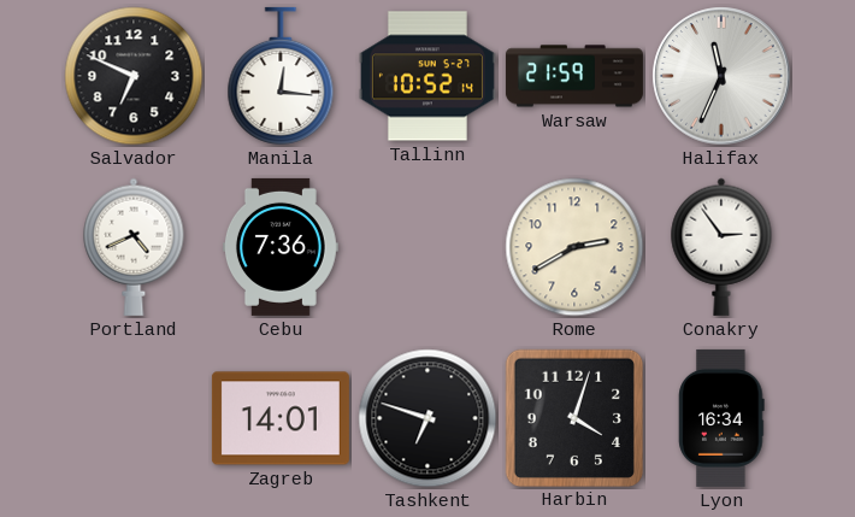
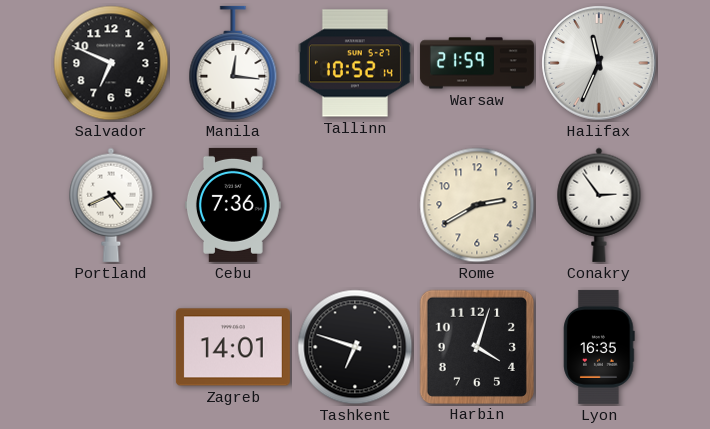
Lyon: 16:34 -> 16:35
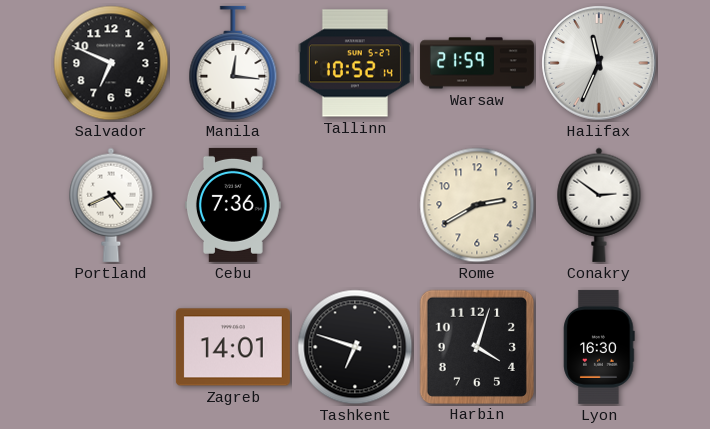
Conakry: 2:54 -> 2:51
Lyon: 16:35 -> 16:30
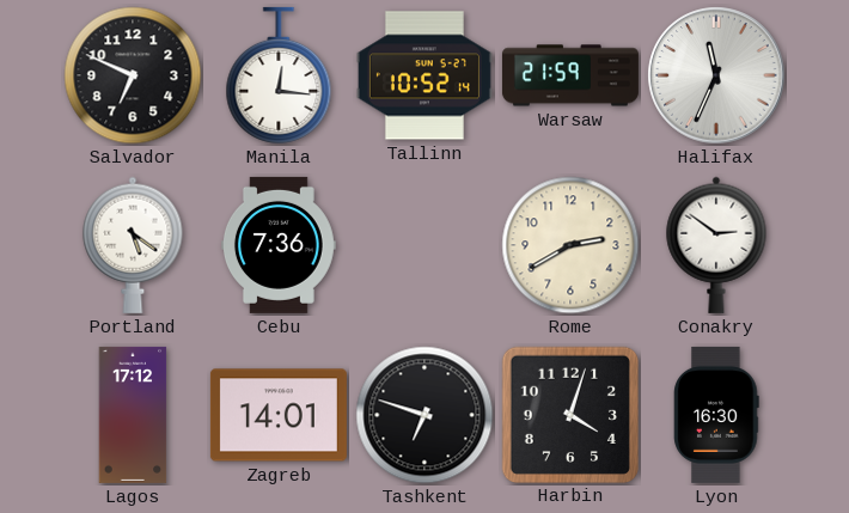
Portland: 4:41 -> 5:21
Lagos: none -> 17:12
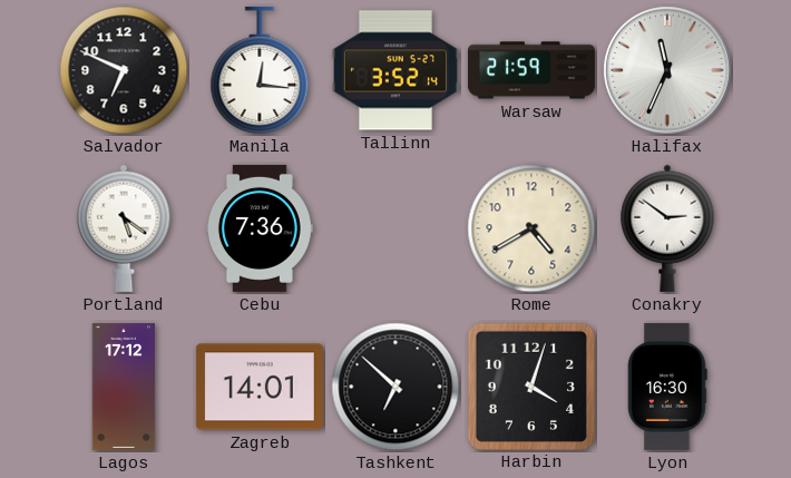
Tallinn: 10:52 -> 3:52
Rome: 2:40 -> 4:40
Tashkent: 6:48 -> 6:52
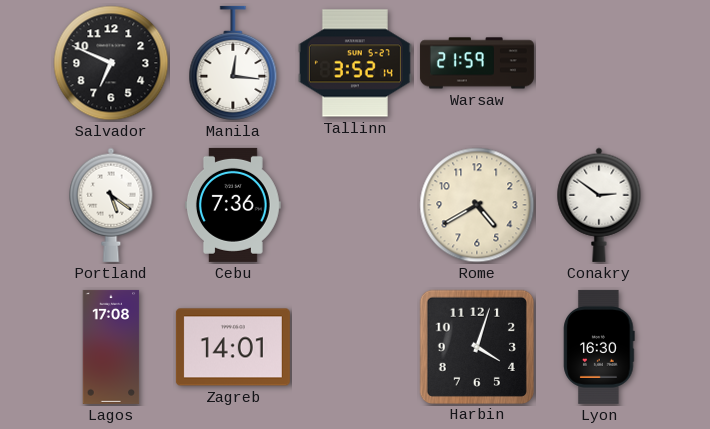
Halifax: 11:34 -> none
Lagos: 17:12 -> 17:08
Tashkent: 6:52 -> none
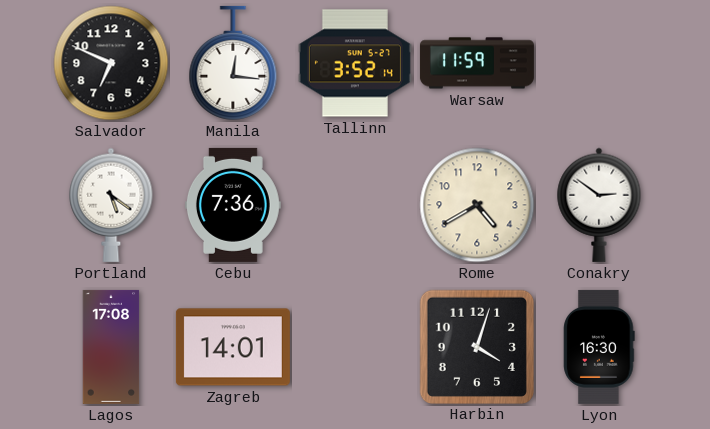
Warsaw: 21:59 -> 11:59
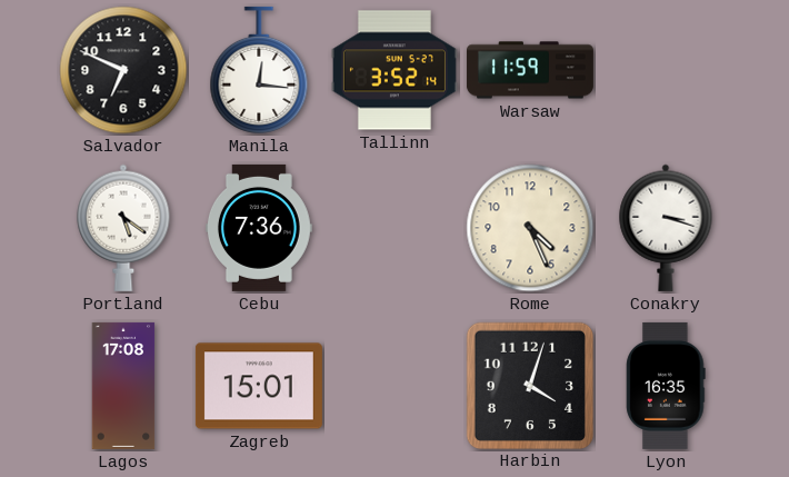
Rome: 4:40 -> 4:26
Conakry: 2:51 -> 3:18
Zagreb: 14:01 -> 15:01
Lyon: 16:30 -> 16:35
